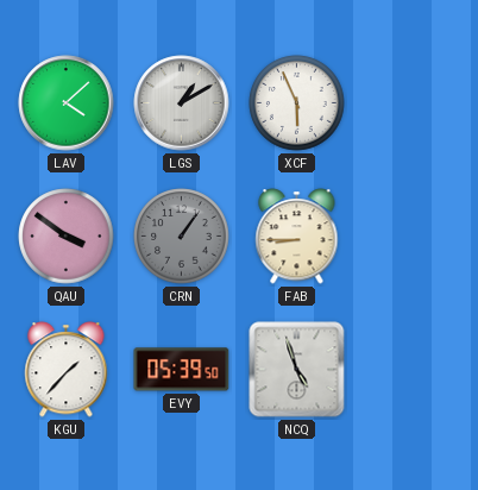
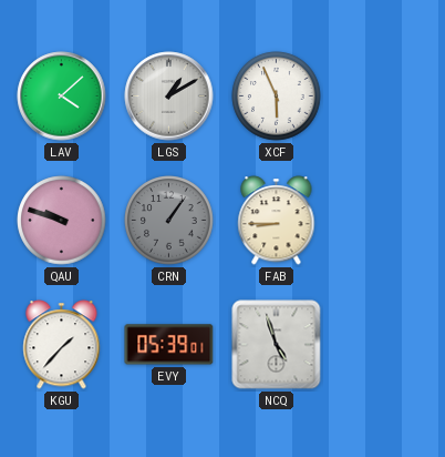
QAU: 3:51 -> 9:48
EVY: 05:39:50 -> 05:39:01
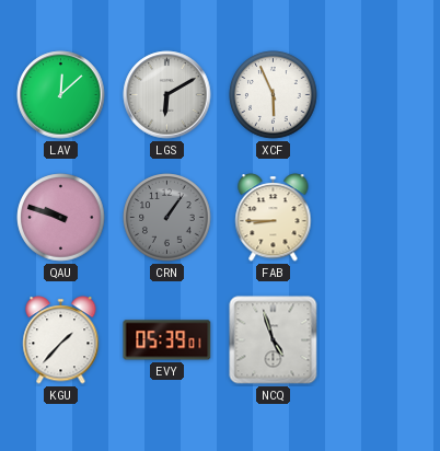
LAV: 4:08 -> 12:08
LGS: 1:10 -> 6:10
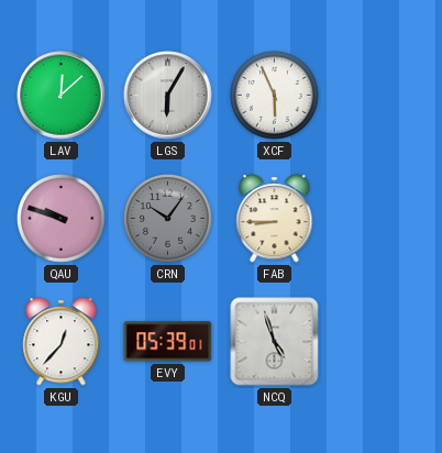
LGS: 6:10 -> 6:05
CRN: 1:06 -> 10:06
KGU: 1:37 -> 12:37
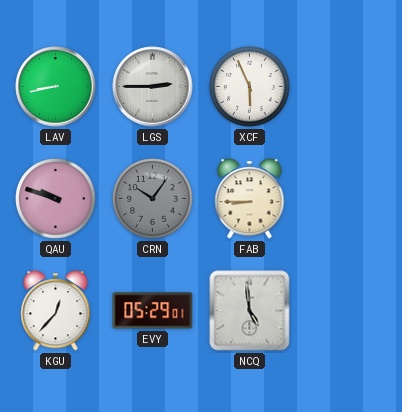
LAV: 12:08 -> 8:43
LGS: 6:05 -> 2:45
EVY: 05:39 -> 05:29
NCQ: 4:57 -> 4:59
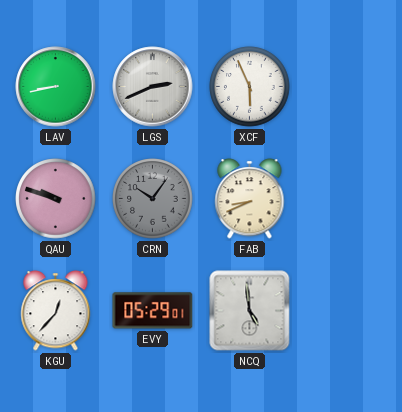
LGS: 2:45 -> 2:41
FAB: 8:45 -> 8:41
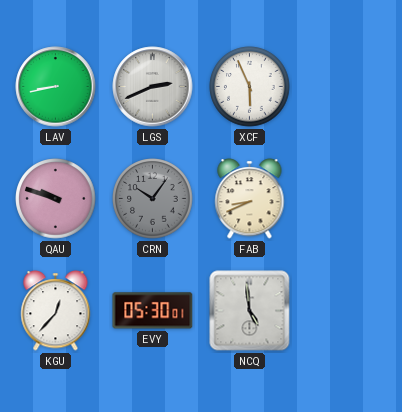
EVY: 05:29 -> 05:30
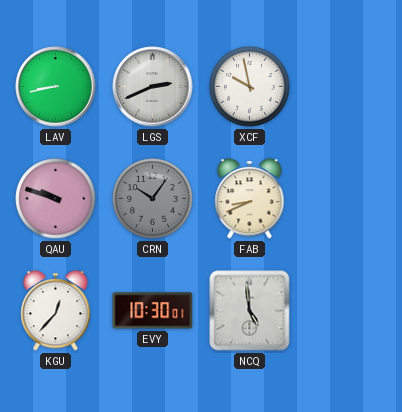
XCF: 5:56 -> 9:58
EVY: 05:30 -> 10:30
